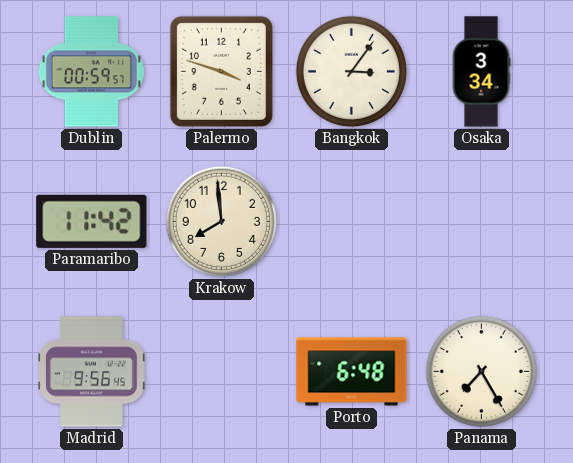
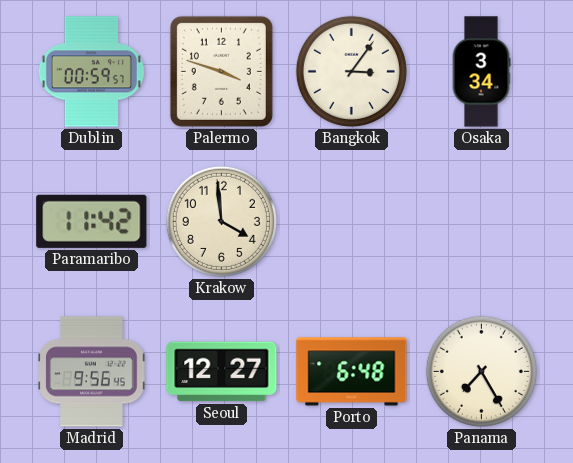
Krakow: 7:59 -> 3:59
Seoul: none -> 12:27
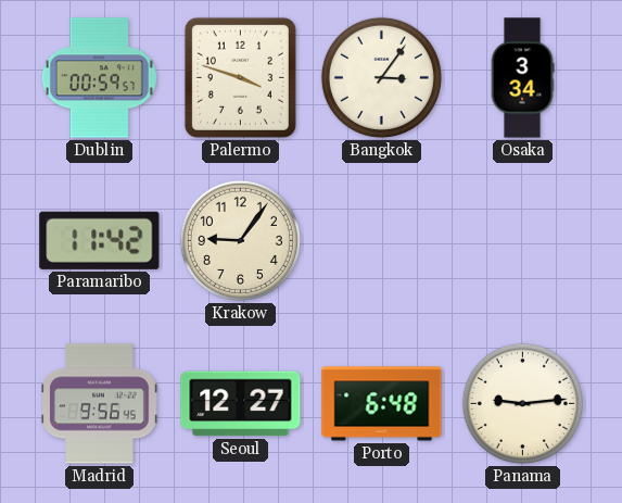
Krakow: 3:59 -> 9:06
Panama: 7:25 -> 9:14
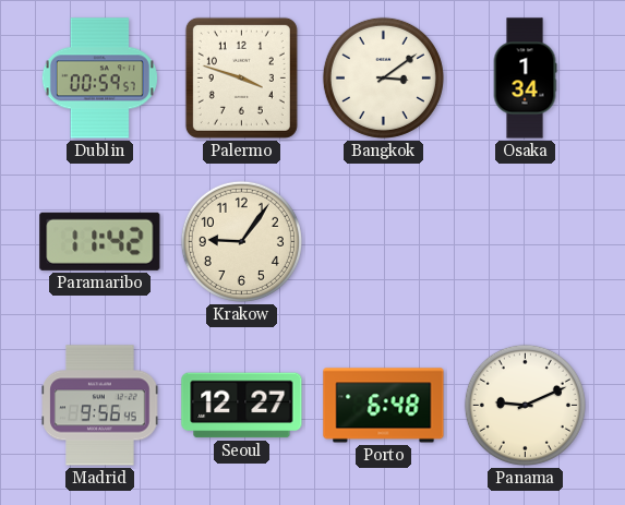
Bangkok: 3:06 -> 3:09
Osaka: 3:34 -> 1:34
Panama: 9:14 -> 9:11
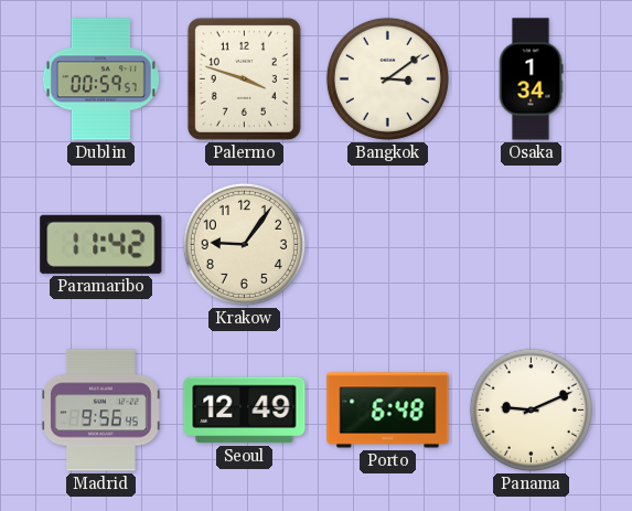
Seoul: 12:27 -> 12:49
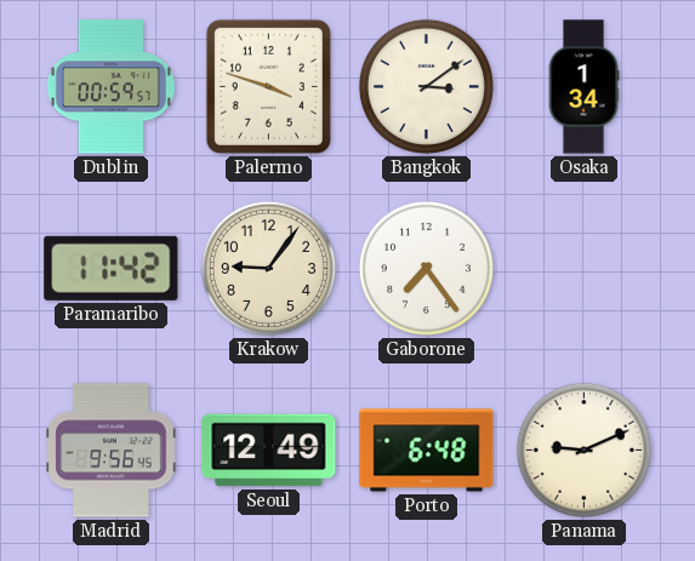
Gaborone: none -> 7:24
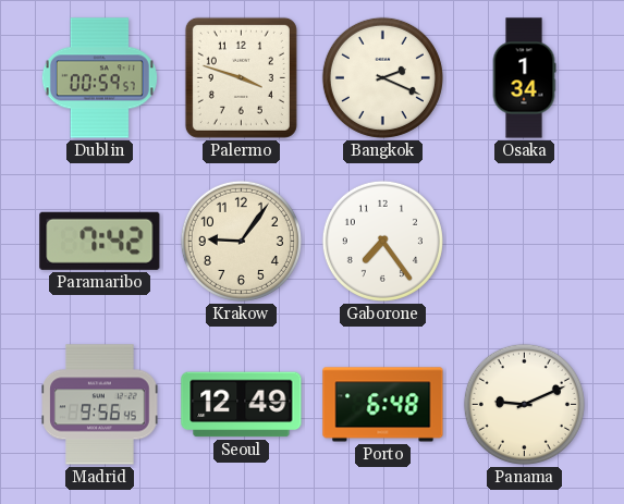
Bangkok: 3:09 -> 2:19
Paramaribo: 11:42 -> 7:42
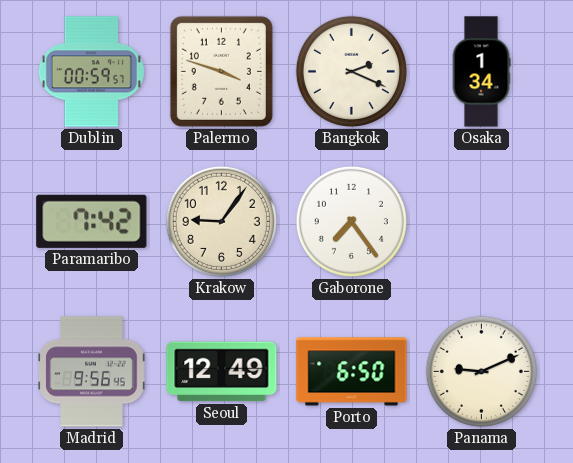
Porto: 6:48 -> 6:50
